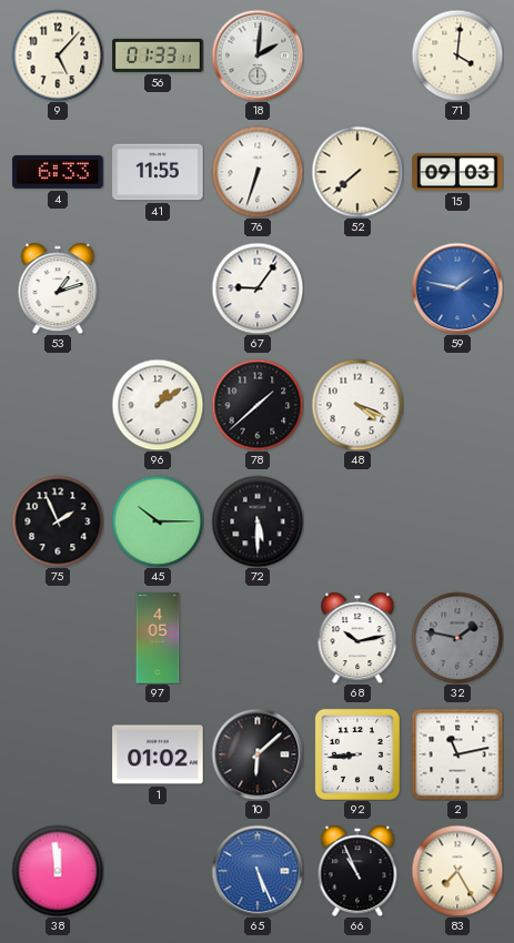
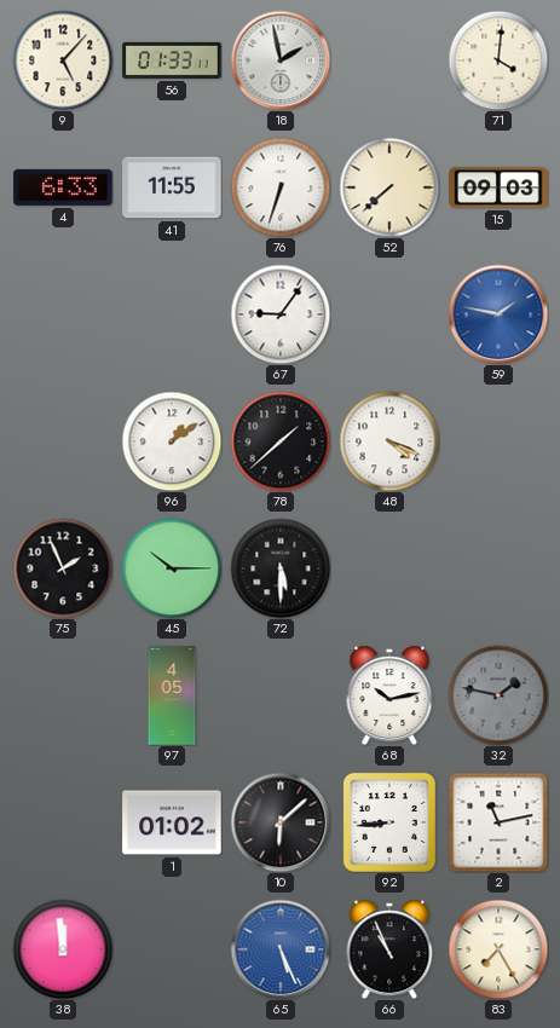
18: 2:01 -> 1:58
53: 1:12 -> none
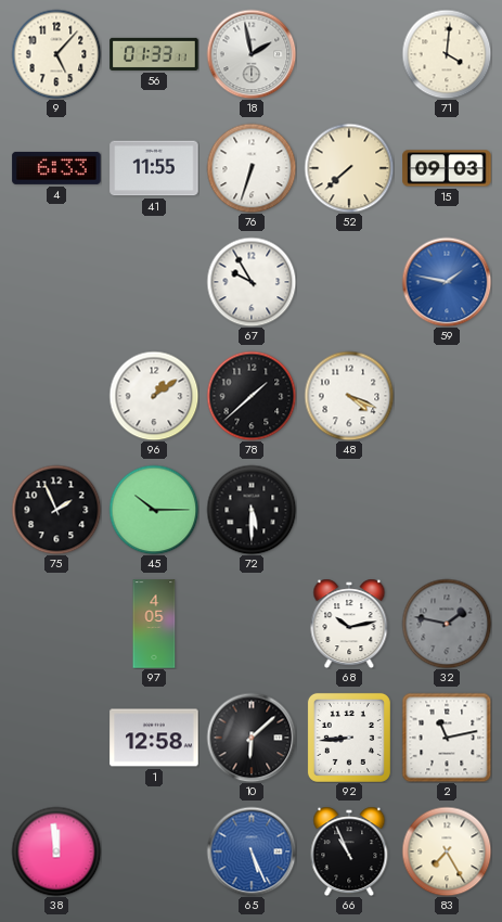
67: 9:06 -> 9:55
1: 01:02 -> 12:58
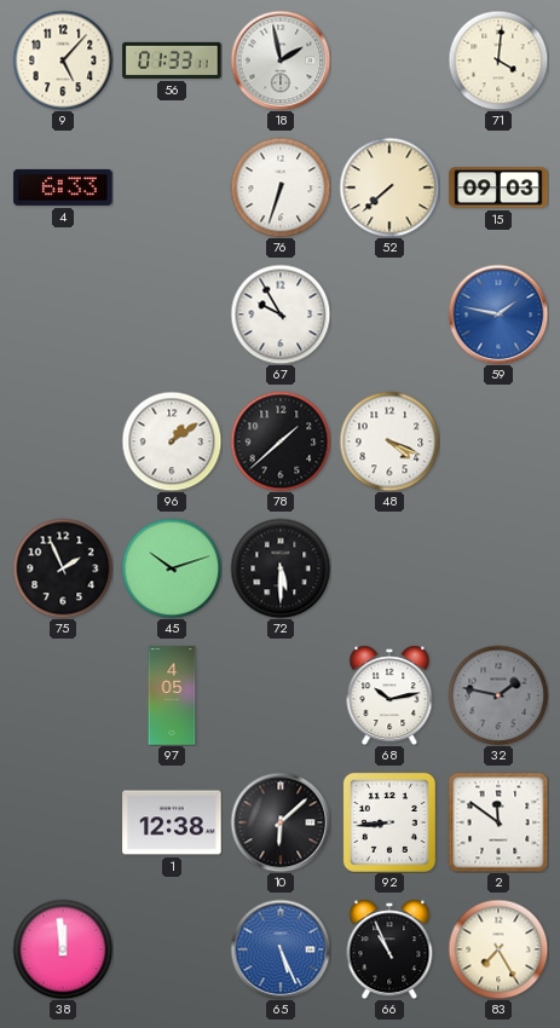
41: 11:55 -> none
45: 10:15 -> 10:12
1: 12:58 -> 12:38
2: 11:13 -> 11:51
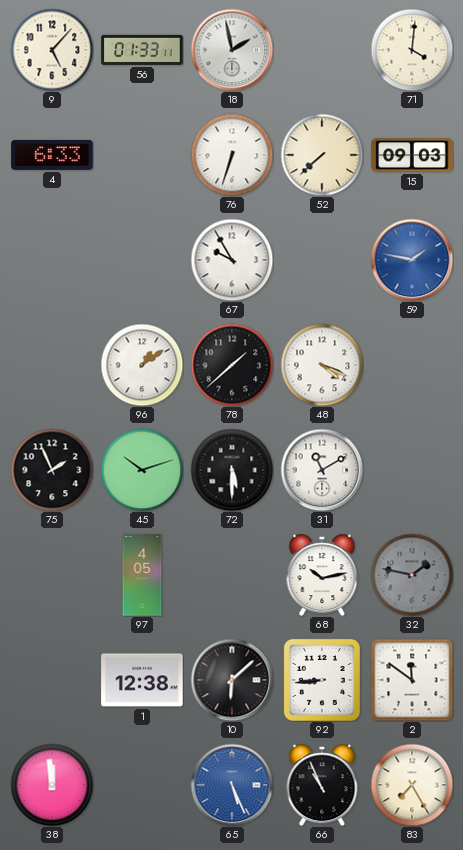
31: none -> 11:10
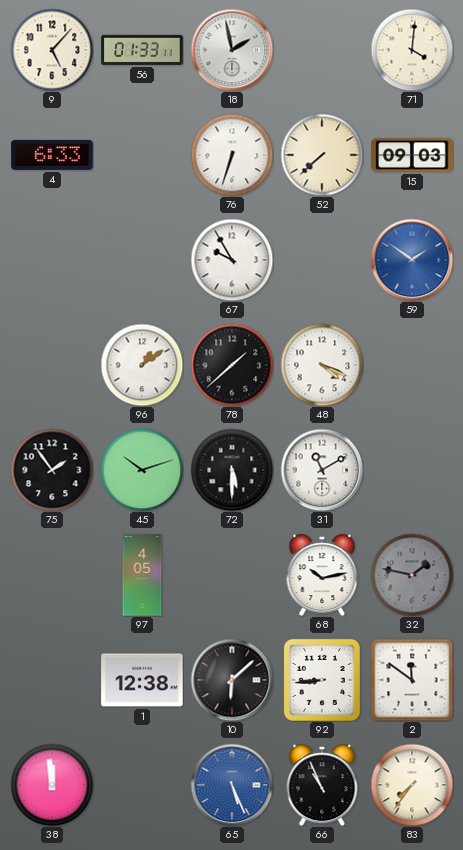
59: 1:47 -> 1:51
75: 1:56 -> 1:54
83: 7:25 -> 7:36
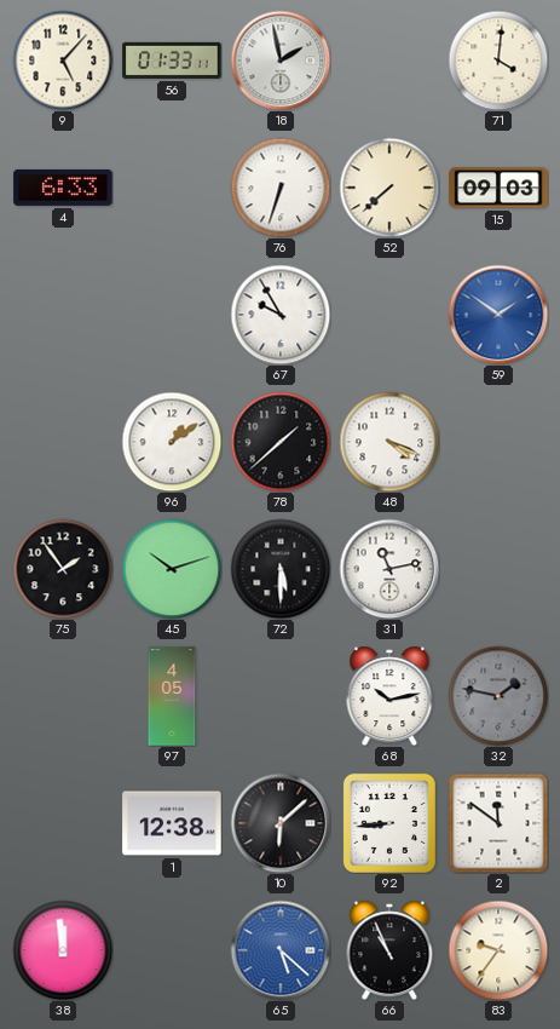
31: 11:10 -> 11:13
65: 5:26 -> 5:22
83: 7:36 -> 9:36
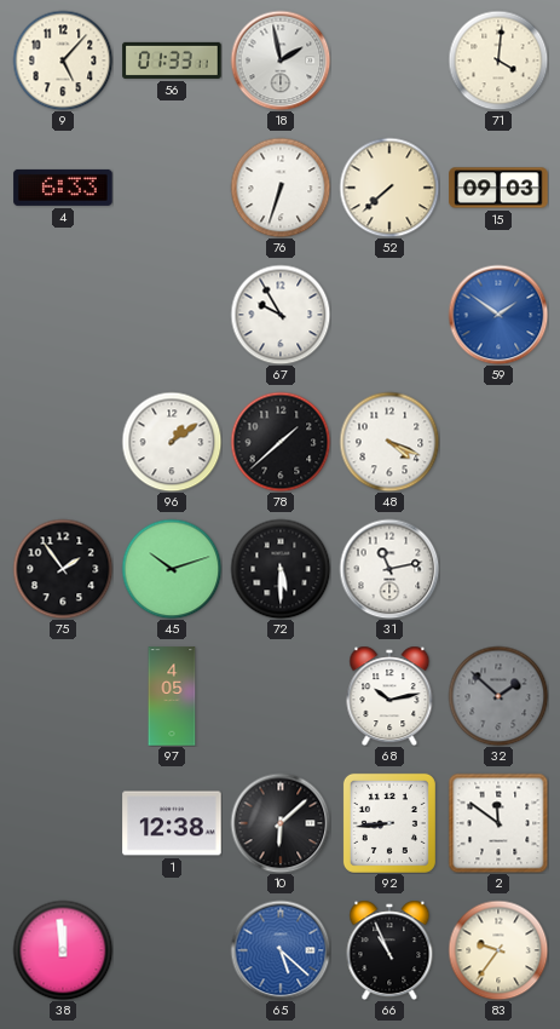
32: 1:47 -> 1:52
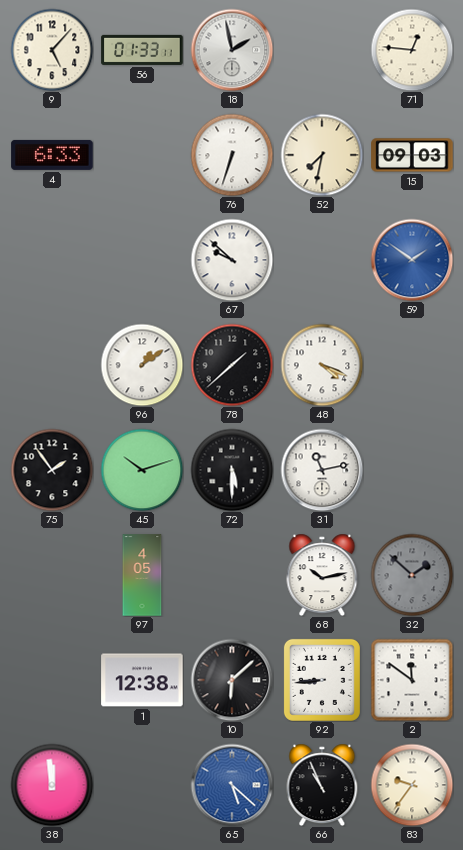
71: 4:01 -> 12:46
52: 7:38 -> 7:32
67: 9:55 -> 9:52
